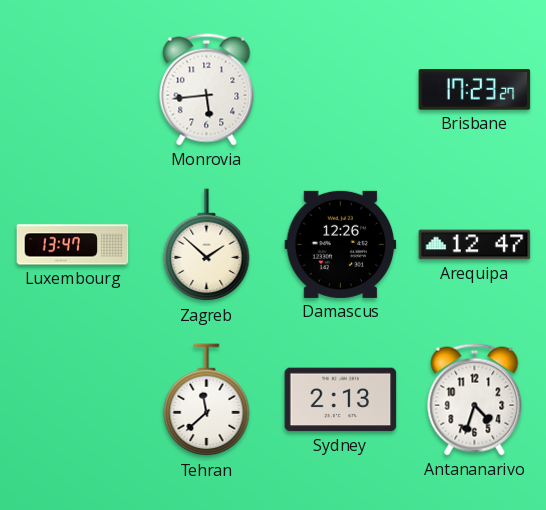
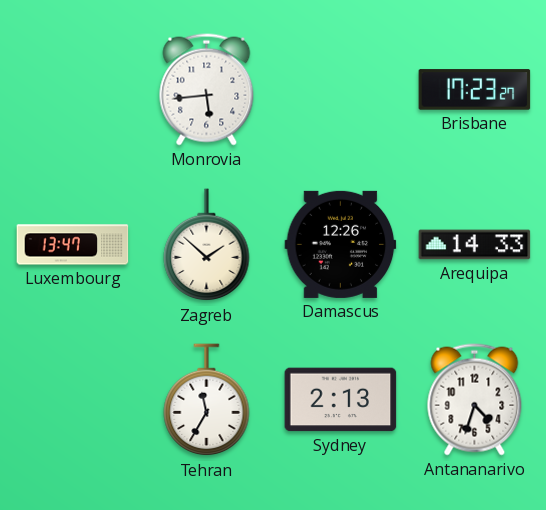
Arequipa: 12:47 -> 14:33
Tehran: 11:38 -> 11:35
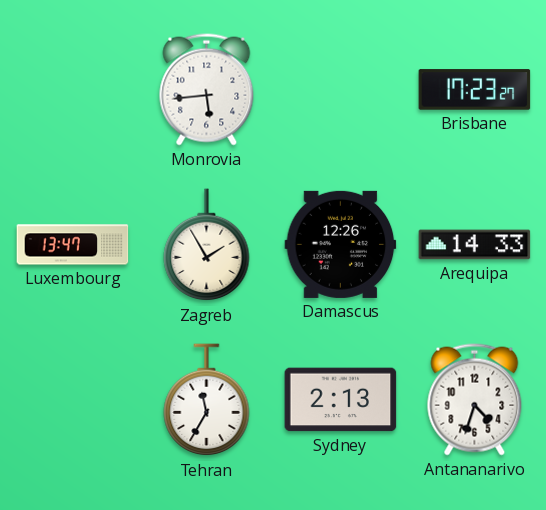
Zagreb: 1:52 -> 1:55
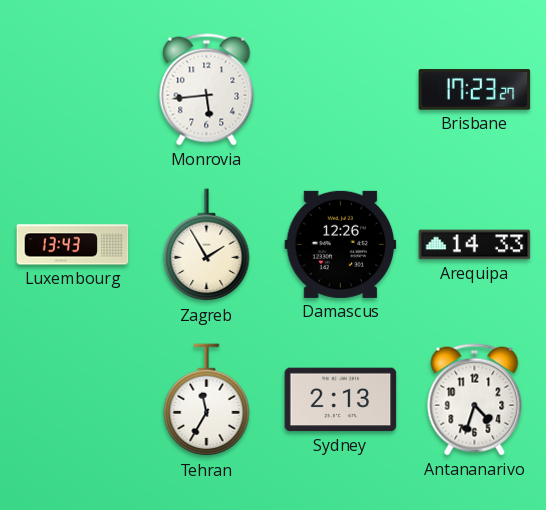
Luxembourg: 13:47 -> 13:43
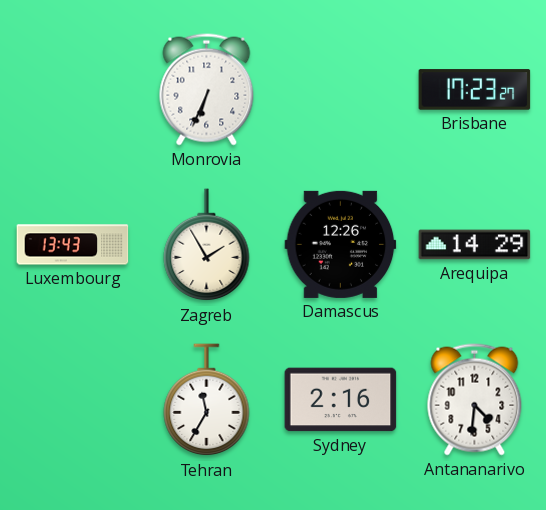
Monrovia: 5:44 -> 6:34
Arequipa: 14:33 -> 14:29
Sydney: 2:13 -> 2:16
Antananarivo: 4:33 -> 4:31
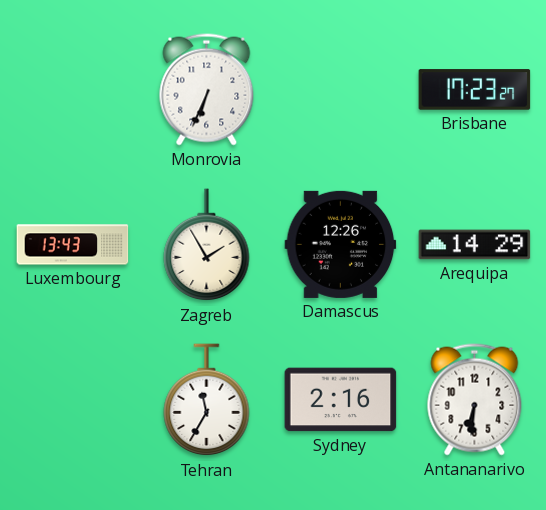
Antananarivo: 4:31 -> 6:31
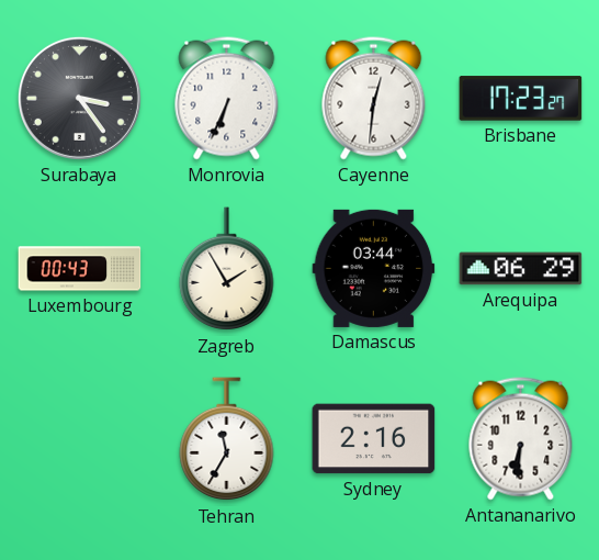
Surabaya: none -> 3:24
Cayenne: none -> 12:31
Luxembourg: 13:43 -> 00:43
Damascus: 12:26 -> 03:44
Arequipa: 14:29 -> 06:29
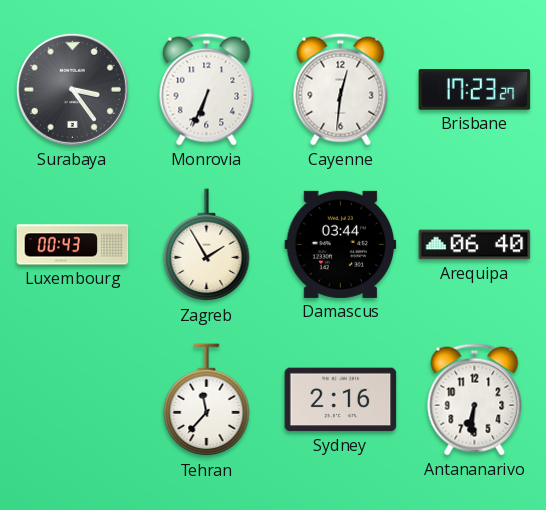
Arequipa: 06:29 -> 06:40
Tehran: 11:35 -> 11:37
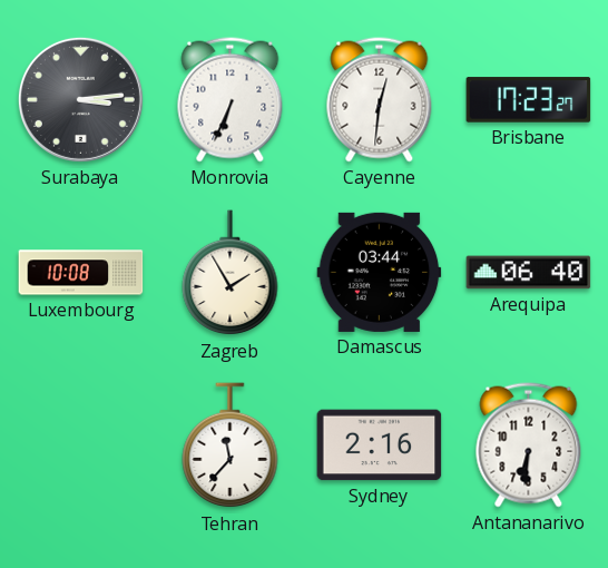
Surabaya: 3:24 -> 3:14
Luxembourg: 00:43 -> 10:08
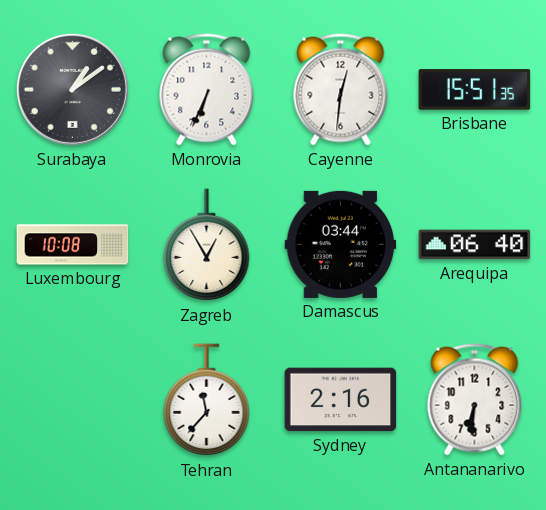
Surabaya: 3:14 -> 1:09
Brisbane: 17:23 -> 15:51
Zagreb: 1:55 -> 12:55
